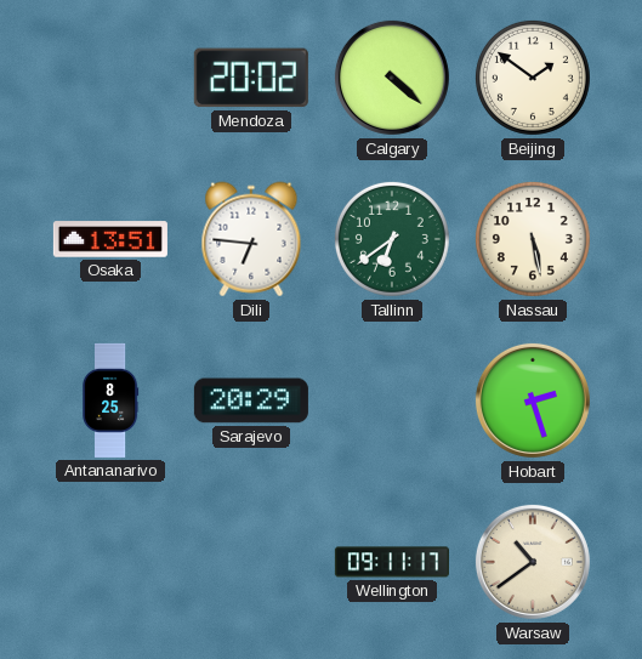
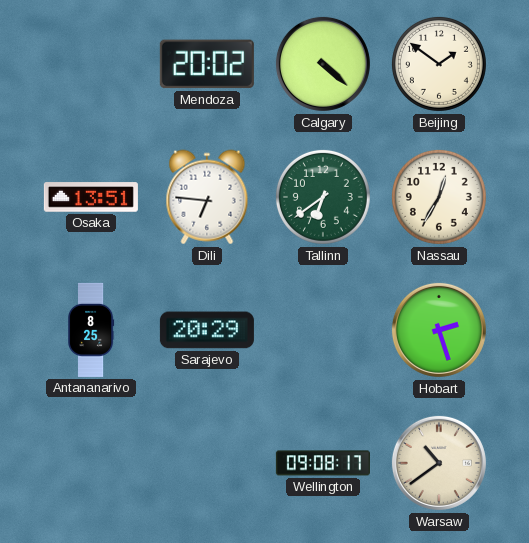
Nassau: 5:28 -> 12:35
Wellington: 09:11 -> 09:08
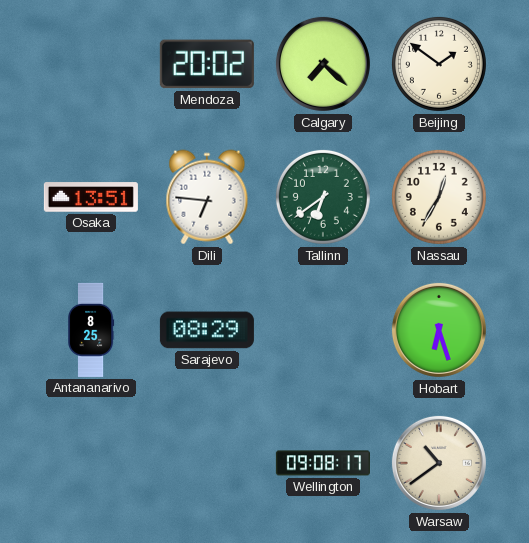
Calgary: 4:22 -> 7:22
Sarajevo: 20:29 -> 08:29
Hobart: 2:27 -> 6:27
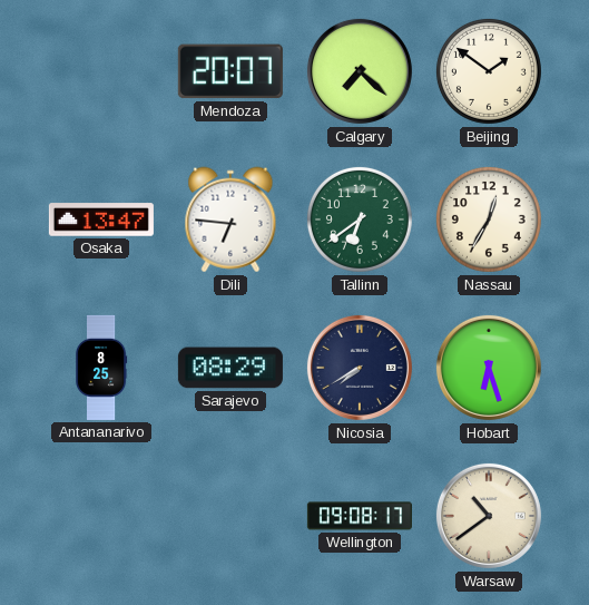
Mendoza: 20:02 -> 20:07
Osaka: 13:51 -> 13:47
Nicosia: none -> 7:40
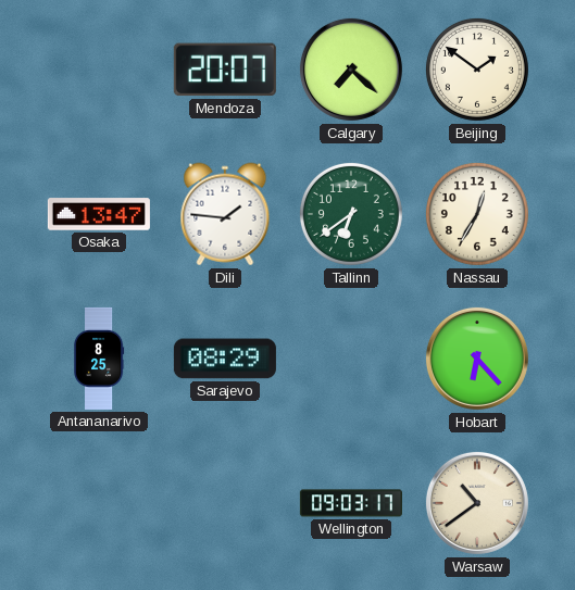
Dili: 6:46 -> 1:46
Nicosia: 7:40 -> none
Hobart: 6:27 -> 6:23
Wellington: 09:08 -> 09:03
